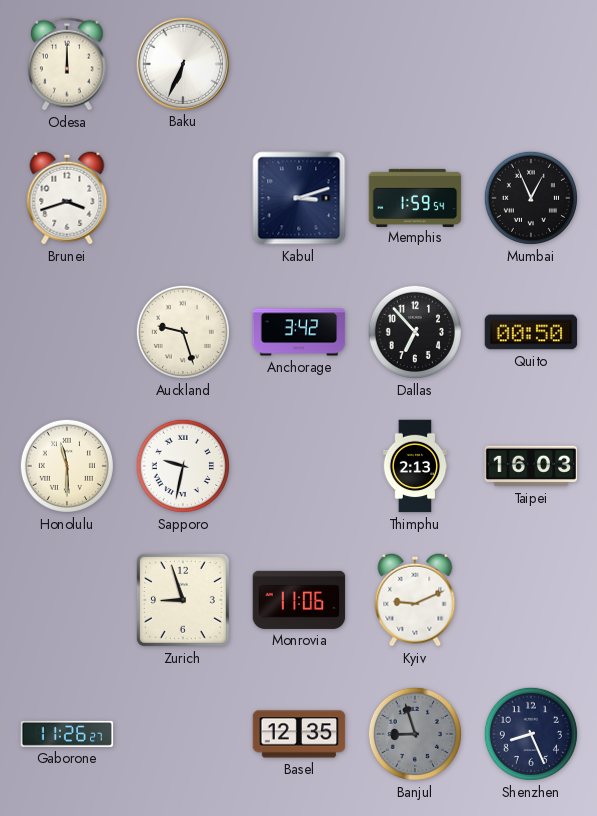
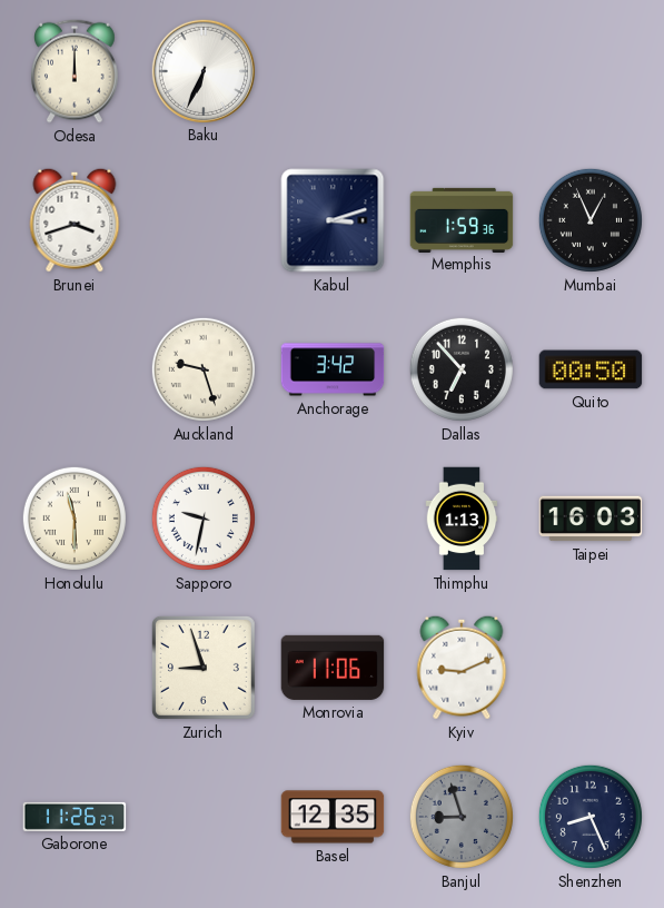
Memphis: 1:59:54 -> 1:59:36
Thimphu: 2:13 -> 1:13
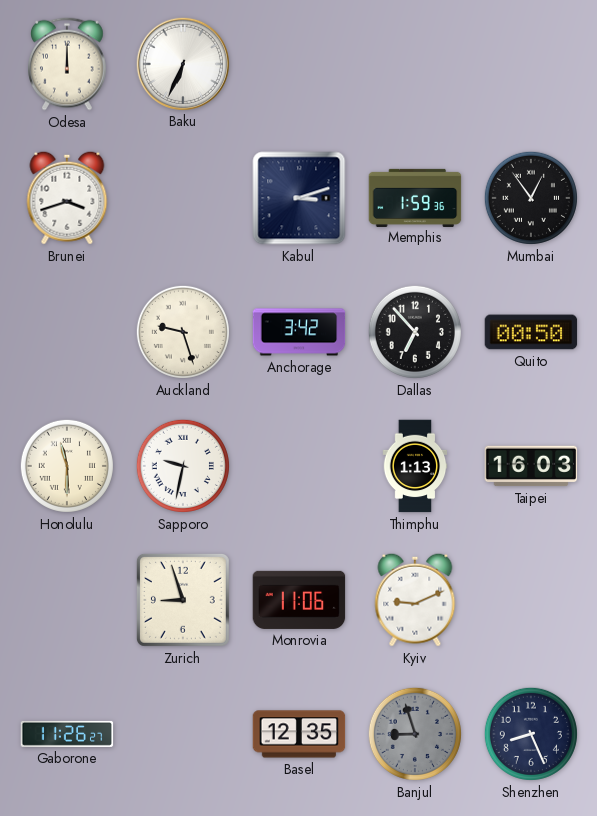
Mumbai: 12:56 -> 12:54
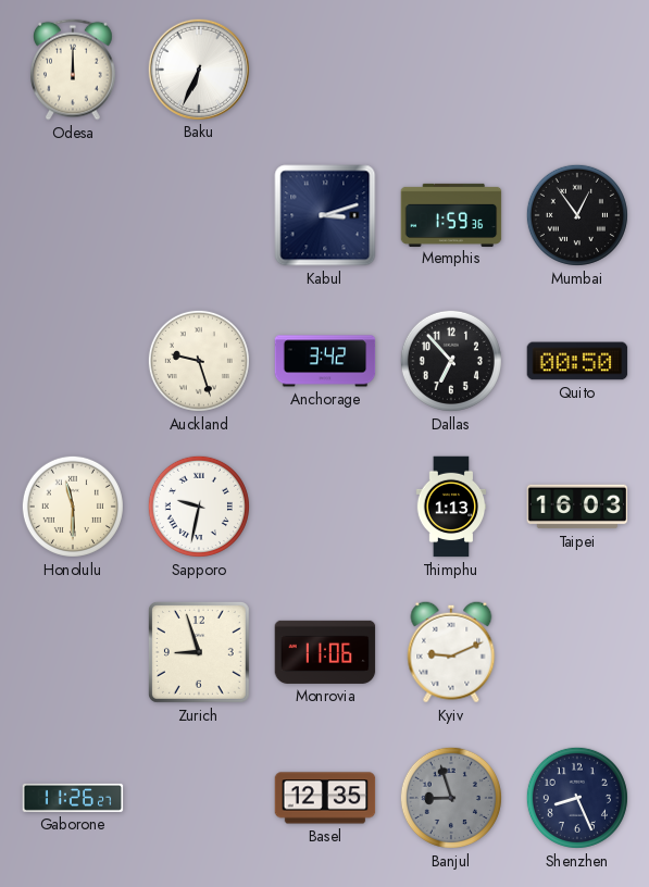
Brunei: 3:42 -> none
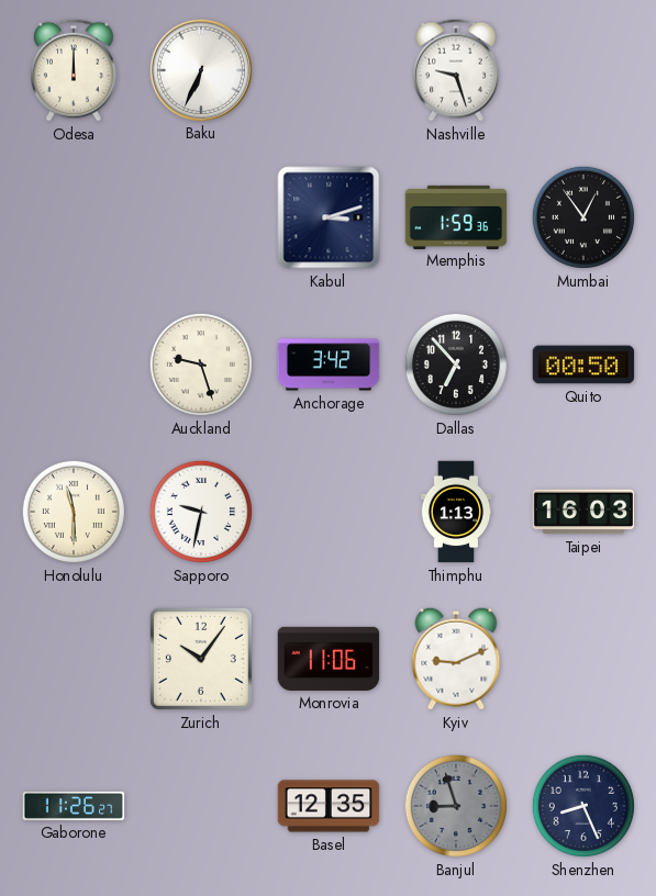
Nashville: none -> 9:27
Zurich: 8:57 -> 10:06
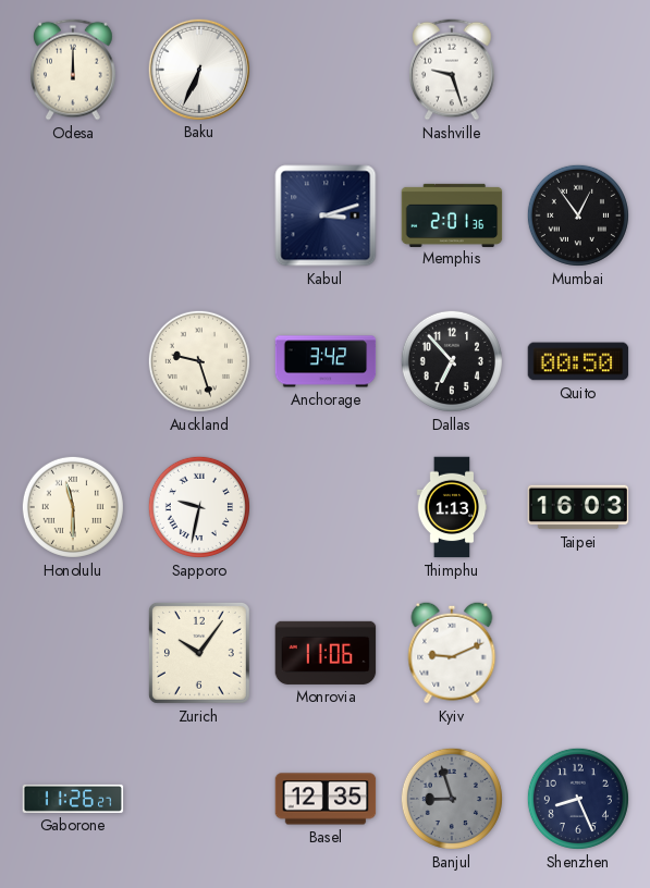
Memphis: 1:59 -> 2:01
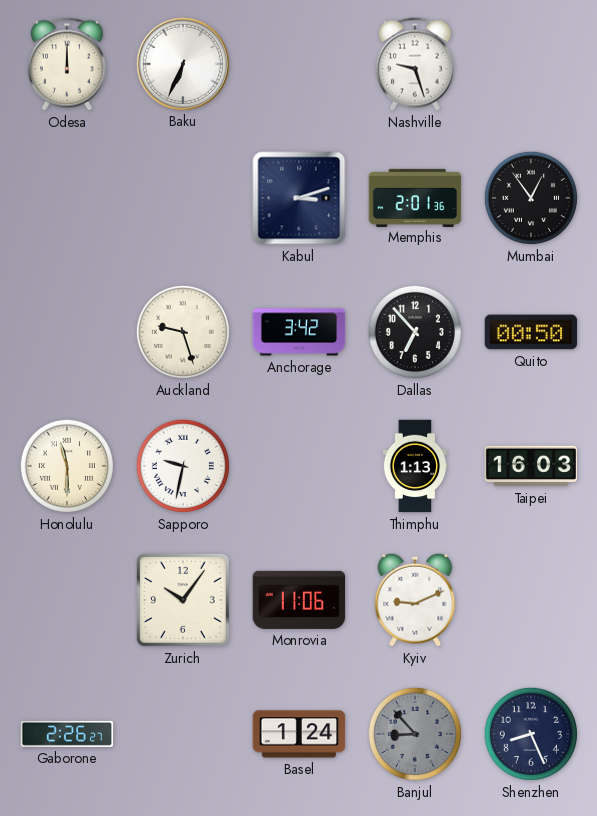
Gaborone: 11:26 -> 2:26
Basel: 12:35 -> 1:24
Banjul: 8:57 -> 8:53
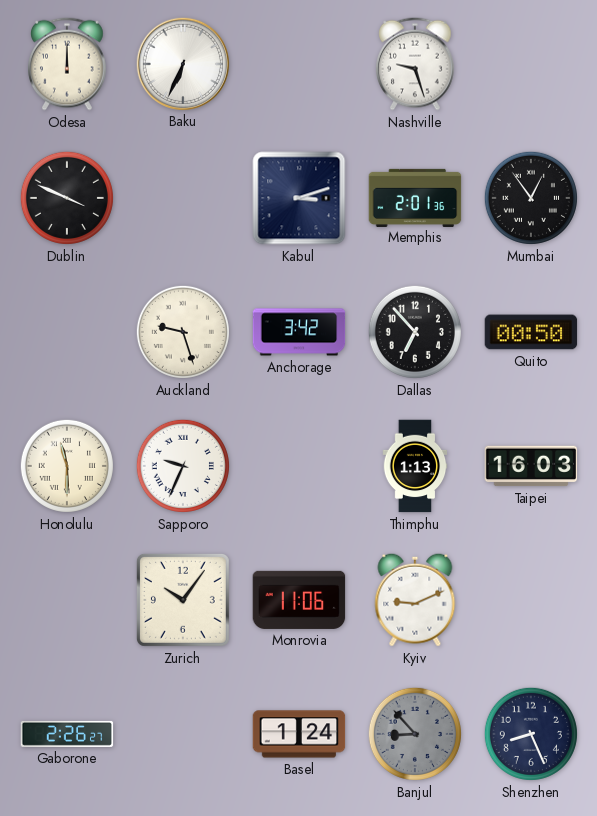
Dublin: none -> 3:49
Sapporo: 9:32 -> 9:34
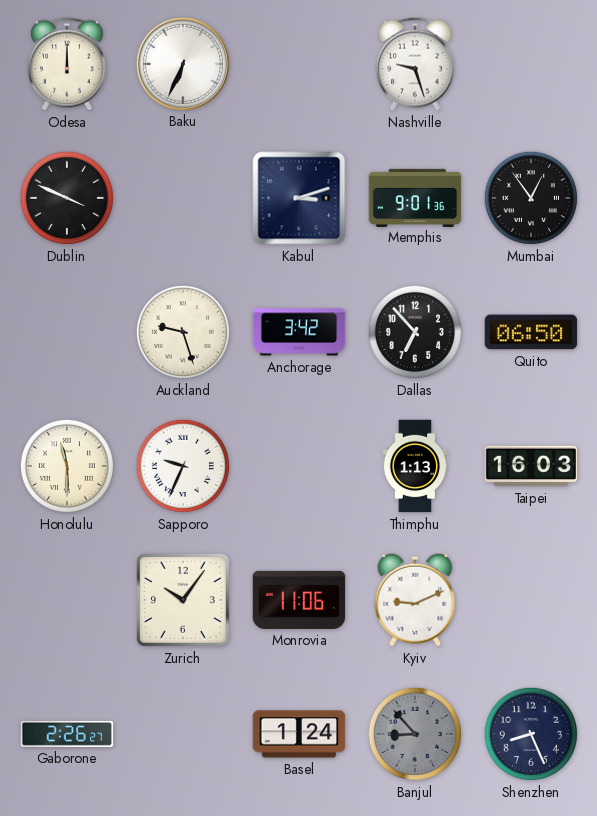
Memphis: 2:01 -> 9:01
Quito: 00:50 -> 06:50
